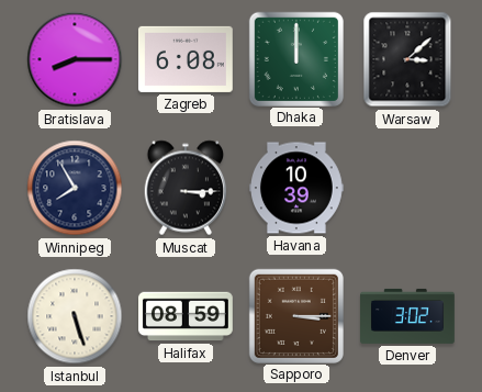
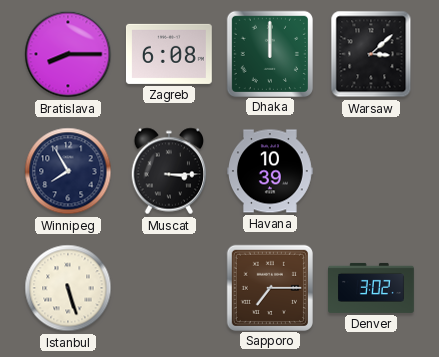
Halifax: 08:59 -> none
Sapporo: 3:15 -> 7:15
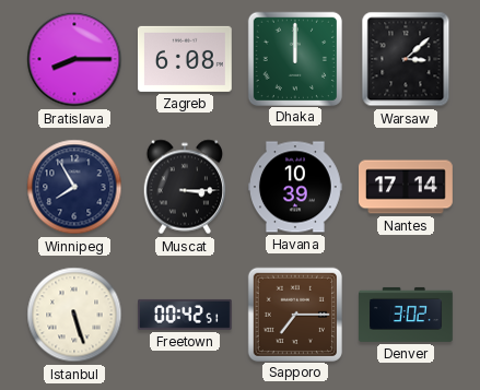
Nantes: none -> 17:14
Freetown: none -> 00:42
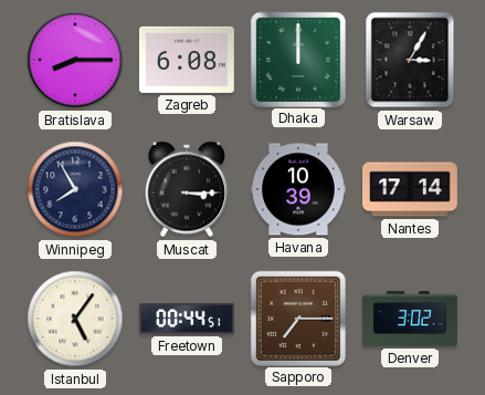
Warsaw: 3:08 -> 3:05
Istanbul: 5:27 -> 5:06
Freetown: 00:42 -> 00:44
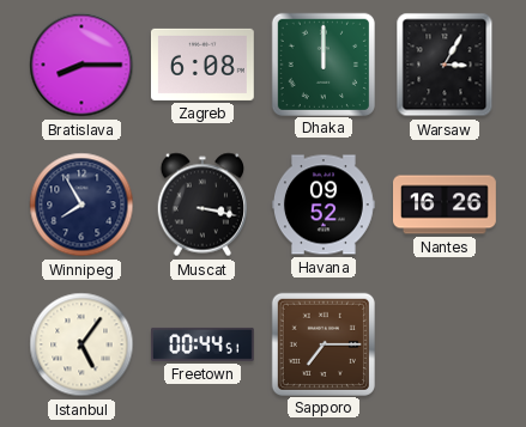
Muscat: 3:15 -> 3:17
Havana: 10:39 -> 09:52
Nantes: 17:14 -> 16:26
Denver: 3:02 -> none
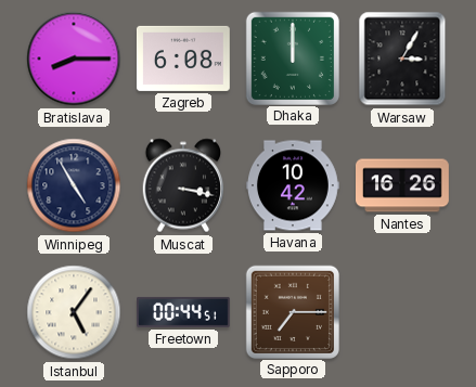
Winnipeg: 7:55 -> 4:55
Havana: 09:52 -> 10:42
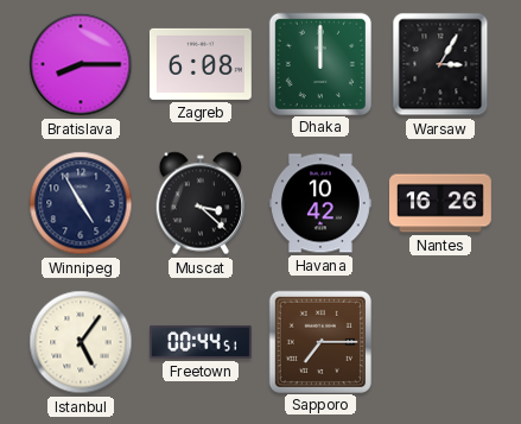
Muscat: 3:17 -> 3:22
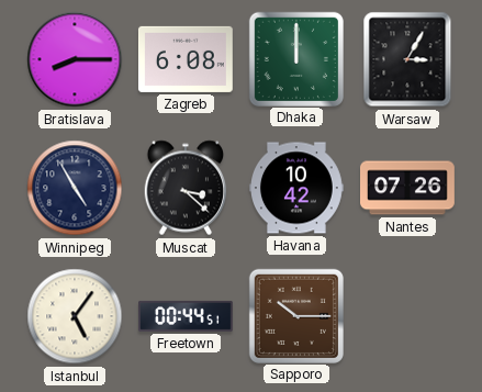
Nantes: 16:26 -> 07:26
Sapporo: 7:15 -> 10:15
